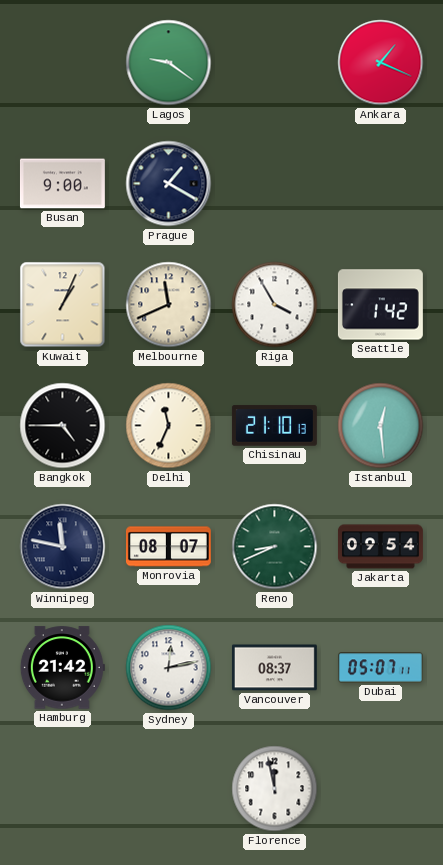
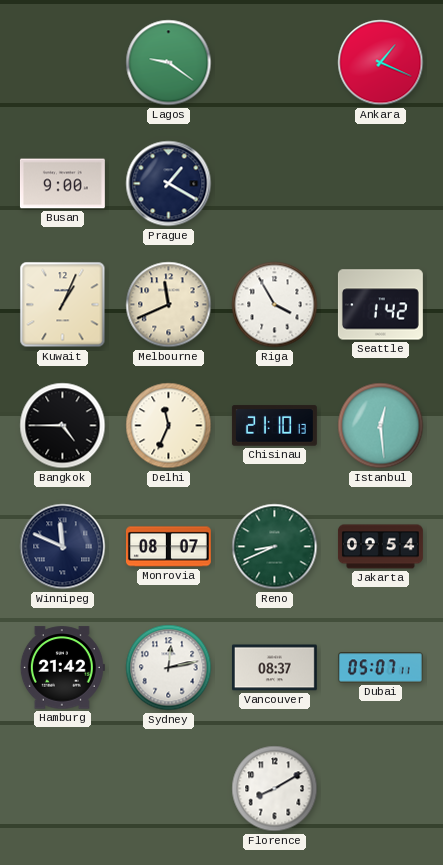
Winnipeg: 11:47 -> 11:49
Florence: 11:58 -> 8:10
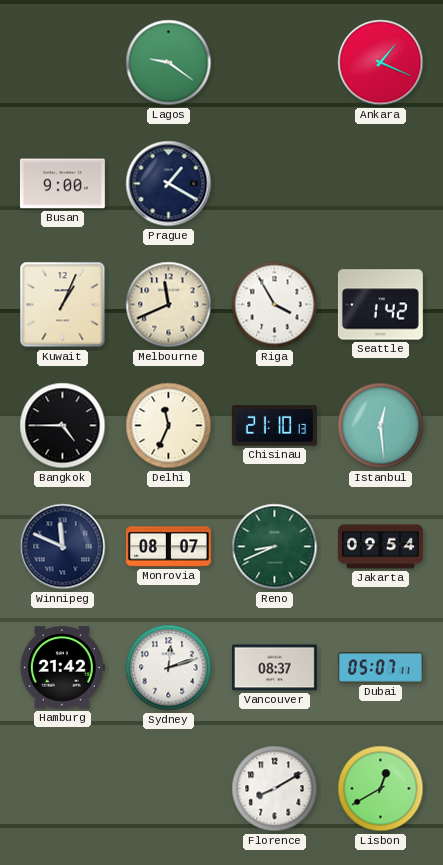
Sydney: 12:13 -> 12:12
Lisbon: none -> 12:40
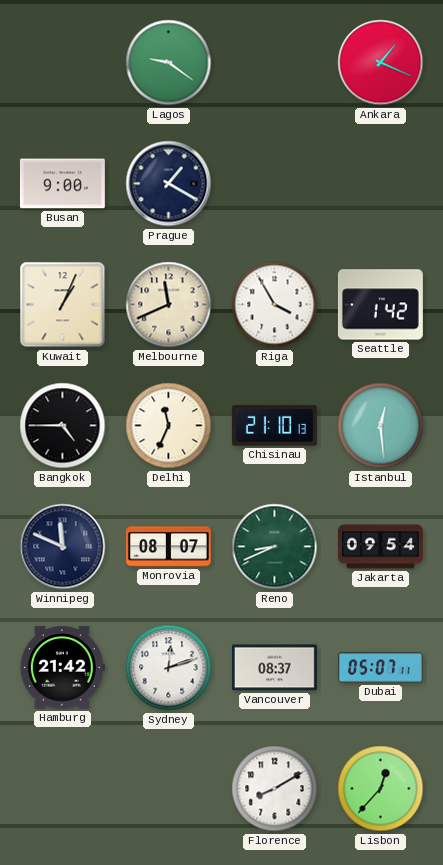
Lisbon: 12:40 -> 12:37
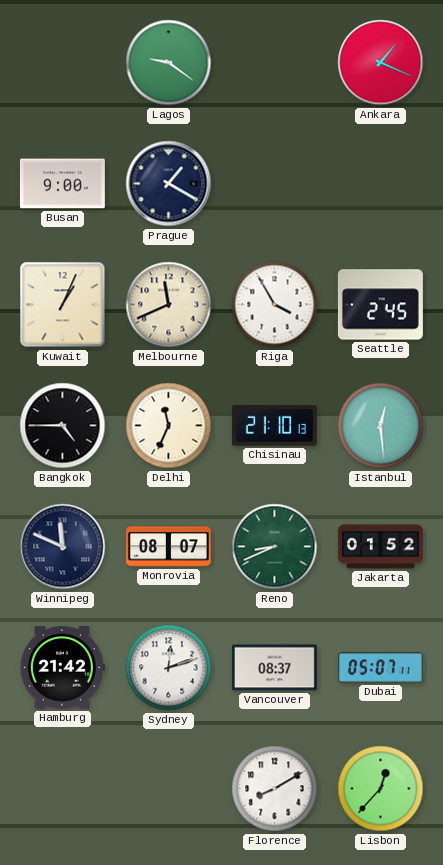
Seattle: 1:42 -> 2:45
Jakarta: 09:54 -> 01:52
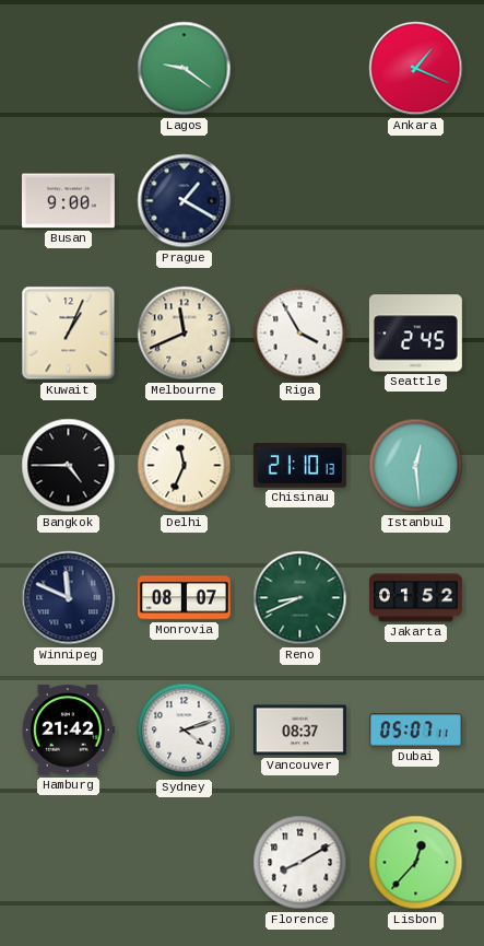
Sydney: 12:12 -> 4:12
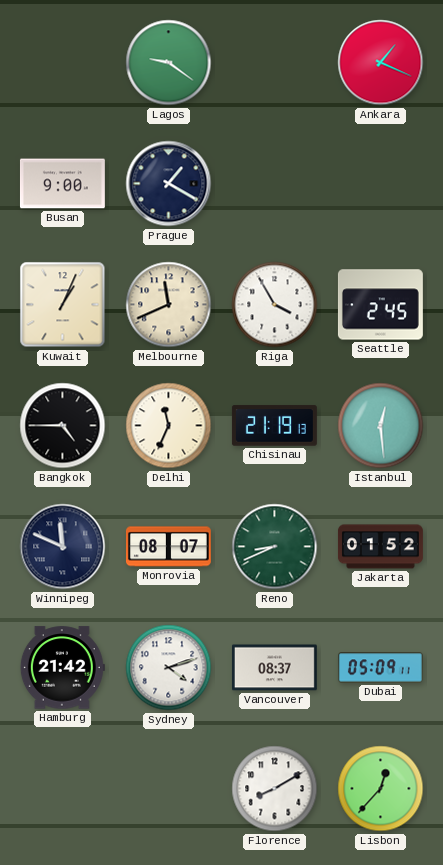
Chisinau: 21:10 -> 21:19
Dubai: 05:07 -> 05:09
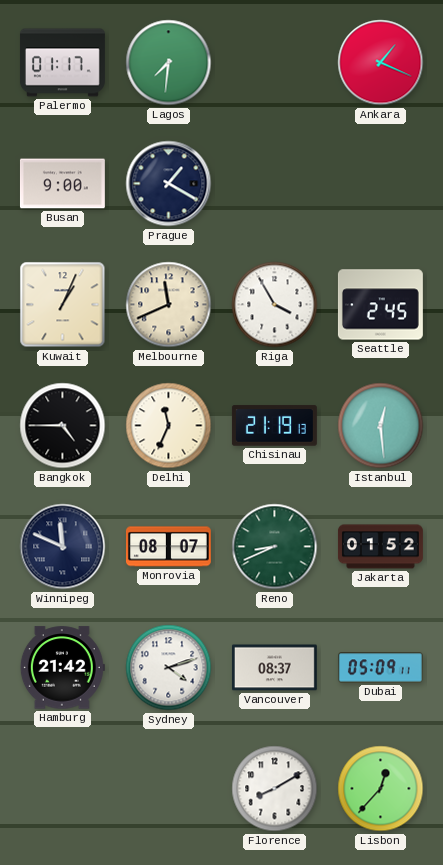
Palermo: none -> 01:17
Lagos: 9:21 -> 7:31
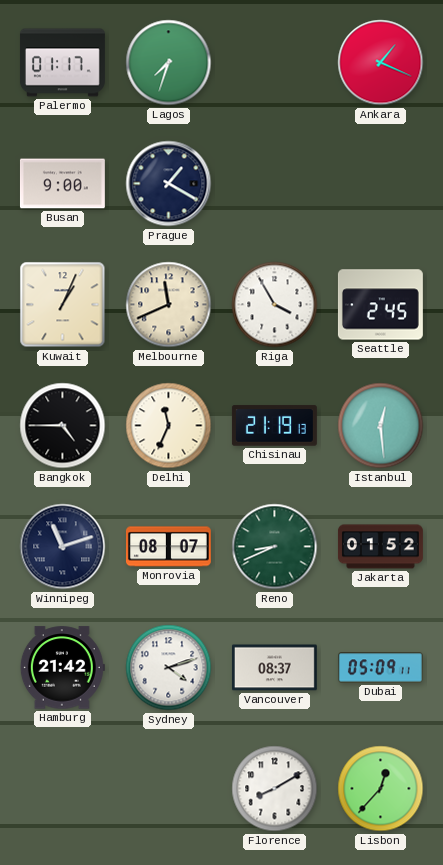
Lagos: 7:31 -> 7:33
Winnipeg: 11:49 -> 11:12
